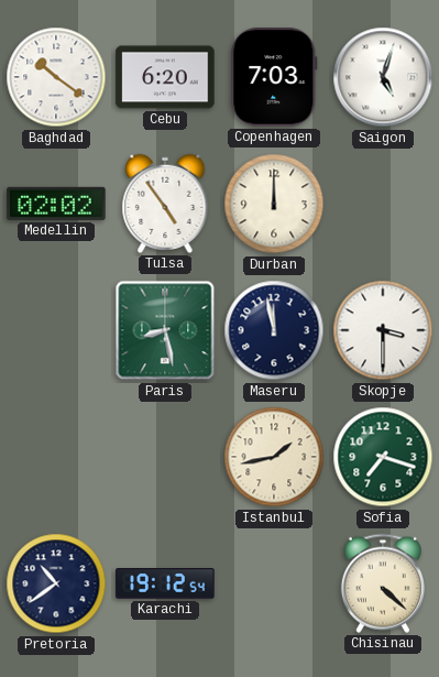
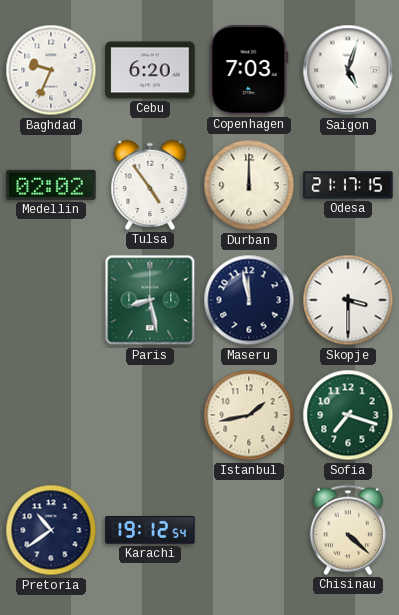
Baghdad: 10:21 -> 9:34
Odesa: none -> 21:17
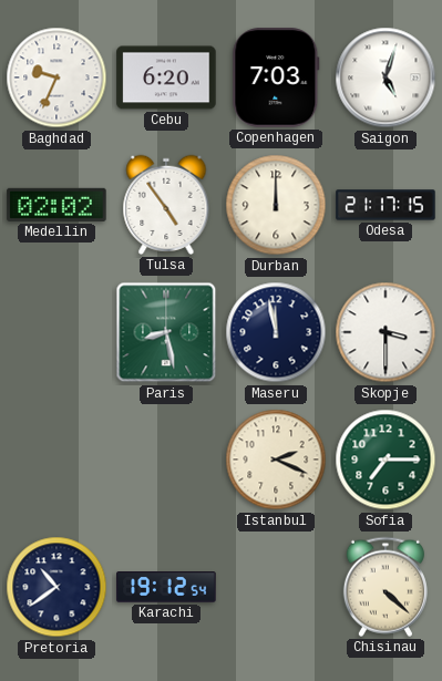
Istanbul: 1:43 -> 2:19
Sofia: 7:18 -> 7:15
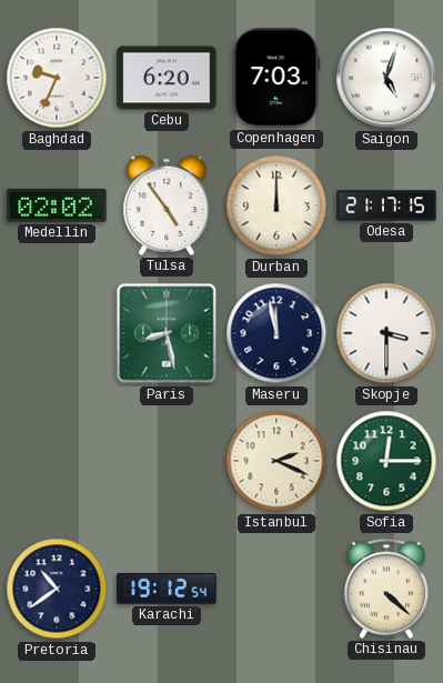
Sofia: 7:15 -> 12:15
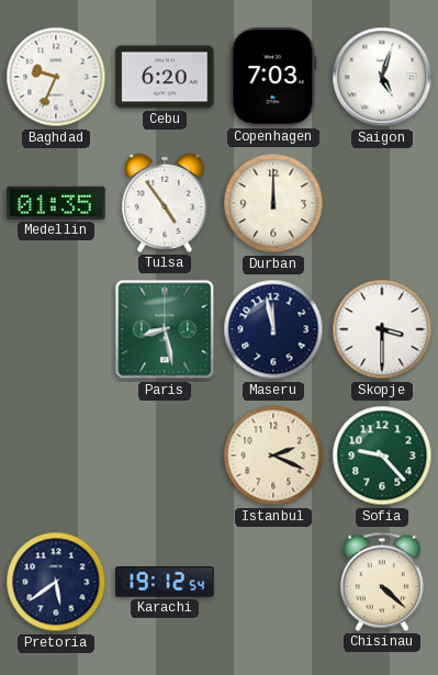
Medellin: 02:02 -> 01:35
Odesa: 21:17 -> none
Sofia: 12:15 -> 9:23
Pretoria: 10:39 -> 5:39
